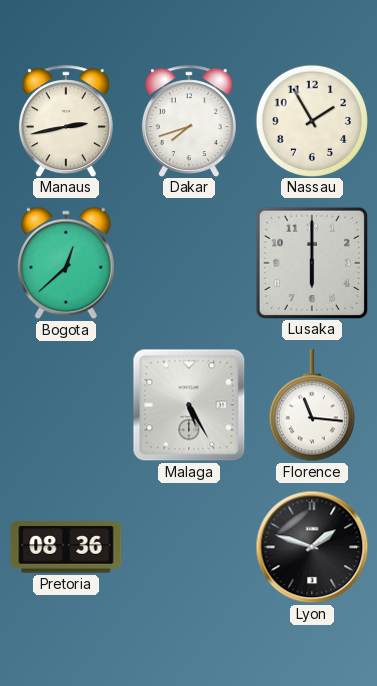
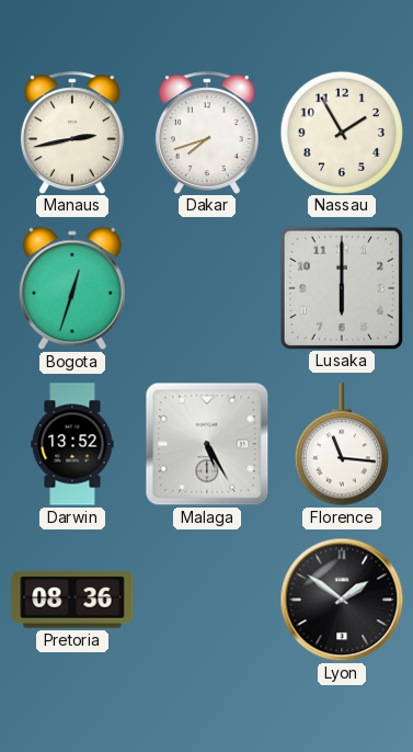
Bogota: 12:38 -> 12:33
Darwin: none -> 13:52
Lyon: 1:48 -> 1:51
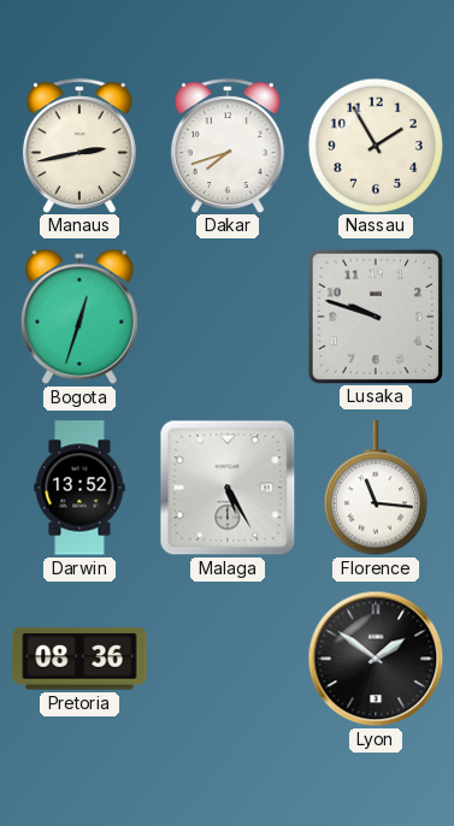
Lusaka: 6:00 -> 9:48
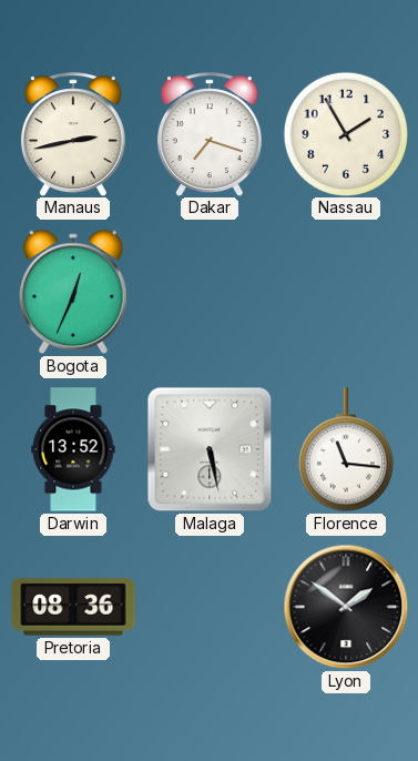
Dakar: 7:42 -> 7:18
Bogota: 12:33 -> 12:34
Lusaka: 9:48 -> none
Malaga: 5:25 -> 5:28
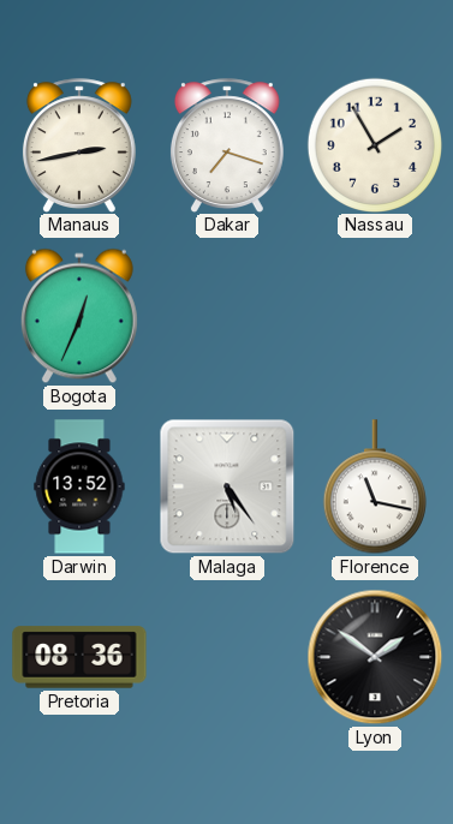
Malaga: 5:28 -> 5:24
Florence: 11:16 -> 11:17
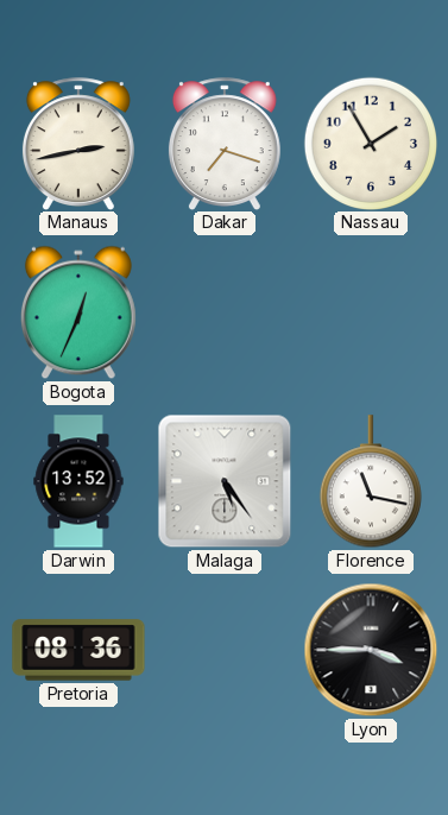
Lyon: 1:51 -> 3:45
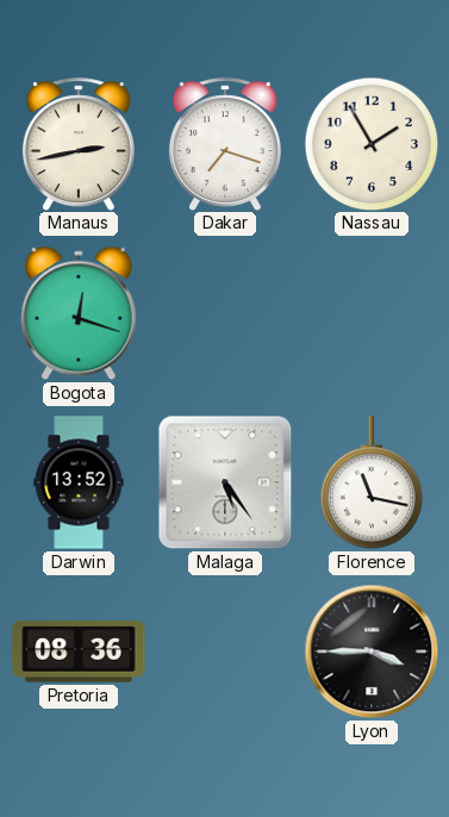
Bogota: 12:34 -> 12:18
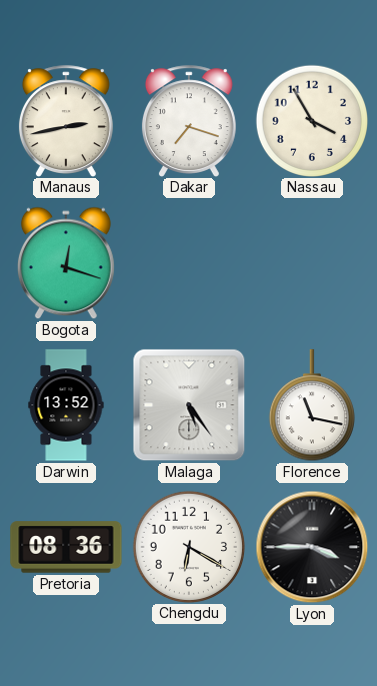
Nassau: 1:55 -> 3:55
Chengdu: none -> 6:20
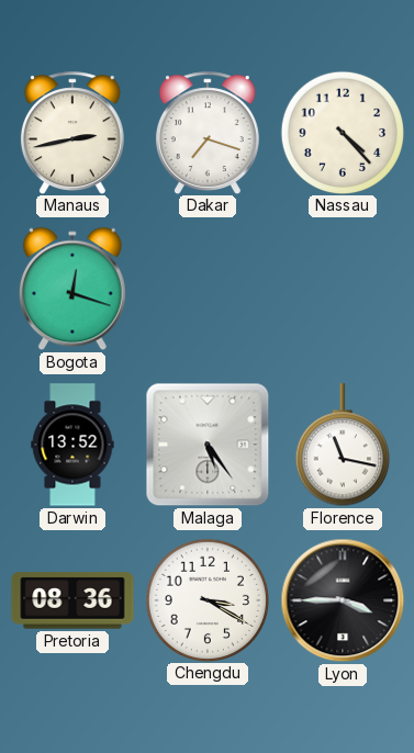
Nassau: 3:55 -> 4:23
Chengdu: 6:20 -> 3:20
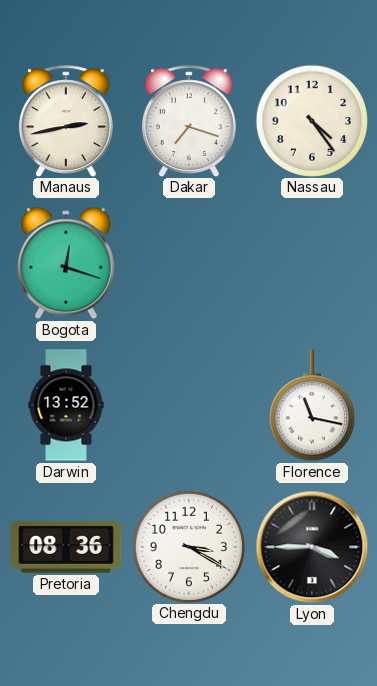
Nassau: 4:23 -> 4:24
Malaga: 5:24 -> none
